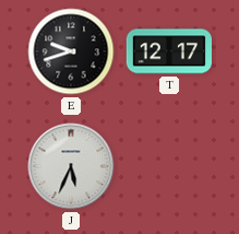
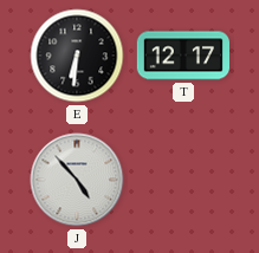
E: 9:42 -> 6:31
J: 5:34 -> 4:53
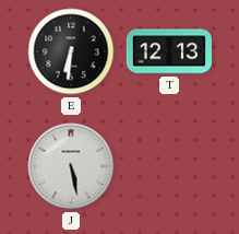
T: 12:17 -> 12:13
J: 4:53 -> 5:28
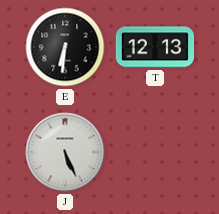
J: 5:28 -> 5:26
